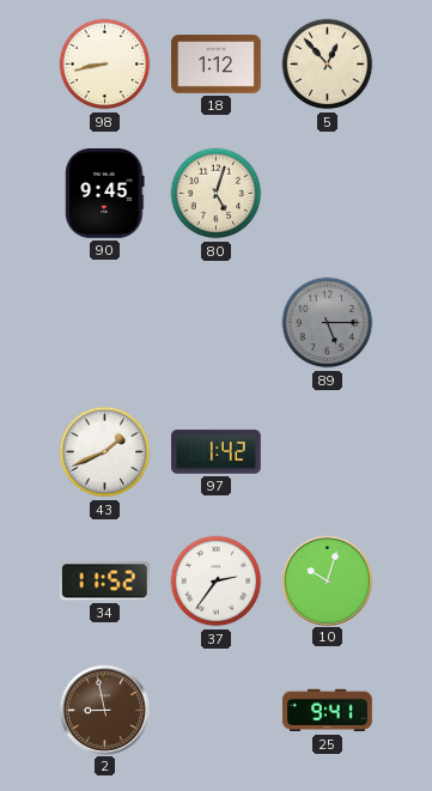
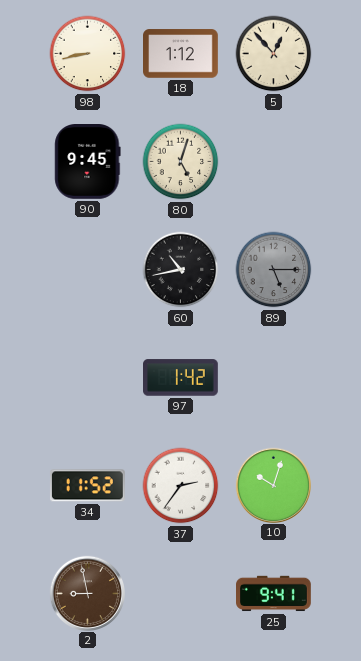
60: none -> 10:43
43: 1:41 -> none
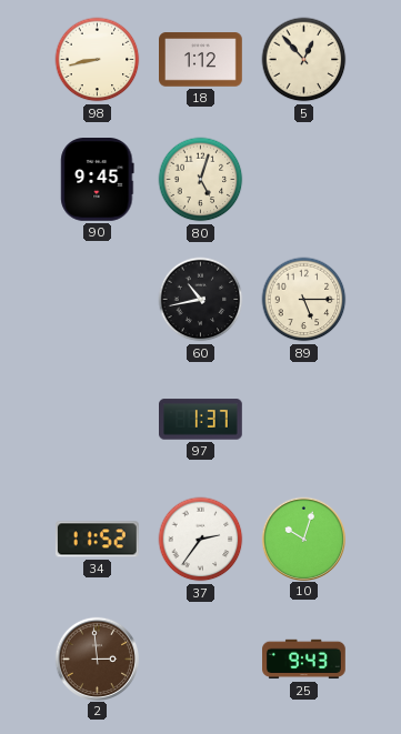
89 dial: grey -> cream
97: 1:42 -> 1:37
2: 8:58 -> 2:59
25: 9:41 -> 9:43
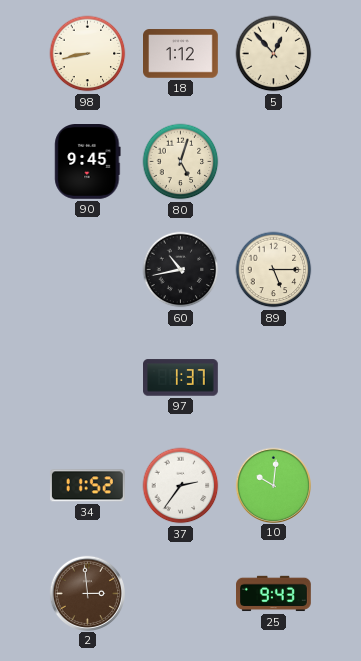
10: 10:03 -> 10:01
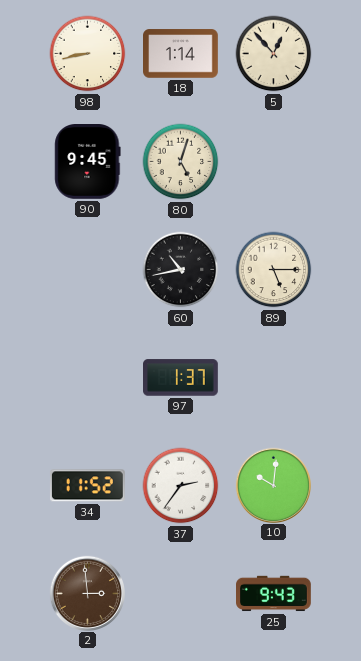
18: 1:12 -> 1:14
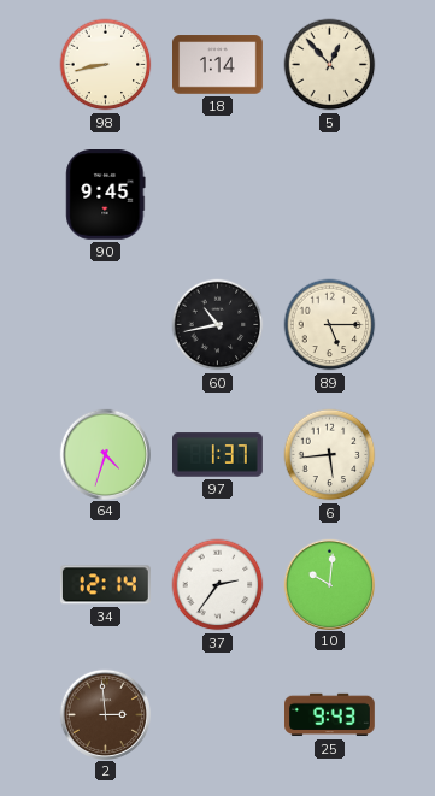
80: 5:03 -> none
64: none -> 4:33
6: none -> 5:44
34: 11:52 -> 12:14
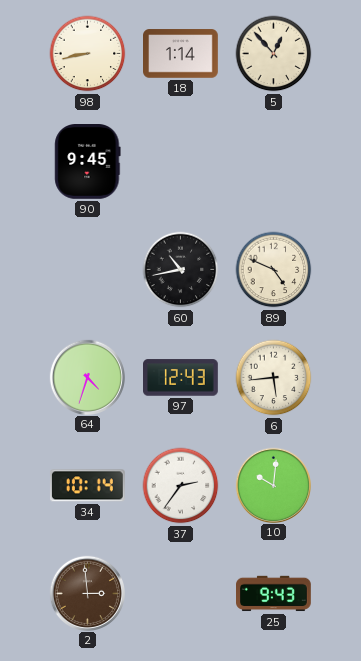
89: 5:15 -> 4:49
97: 1:37 -> 12:43
34: 12:14 -> 10:14
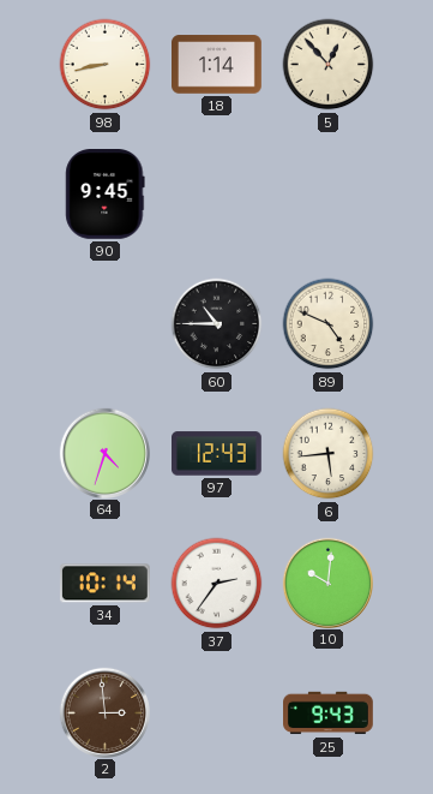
60: 10:43 -> 10:45
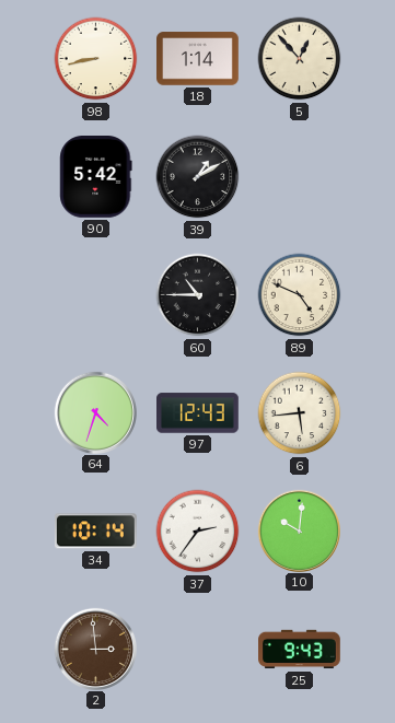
90: 9:45 -> 5:42
39: none -> 1:10
